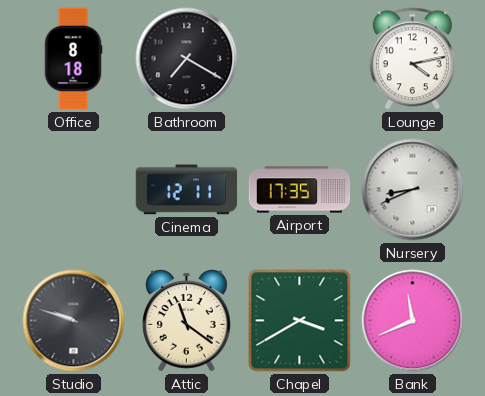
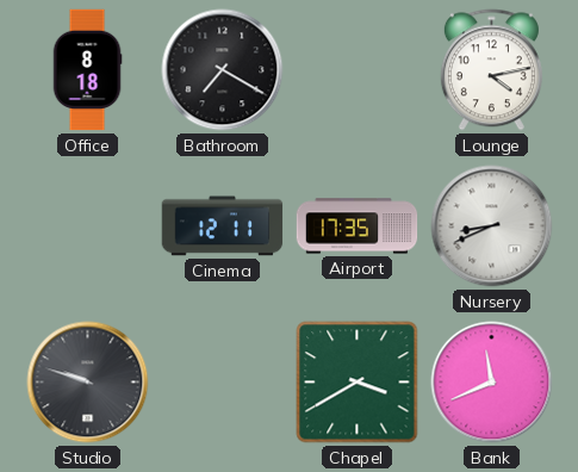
Attic: 11:21 -> none
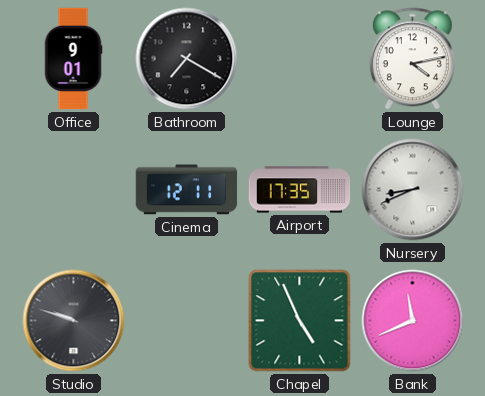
Office: 8:18 -> 9:01
Chapel: 3:40 -> 4:56
